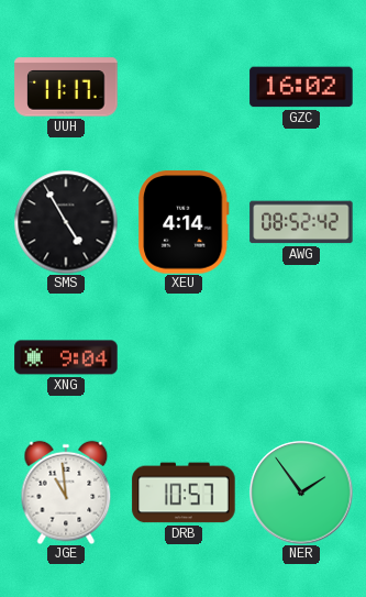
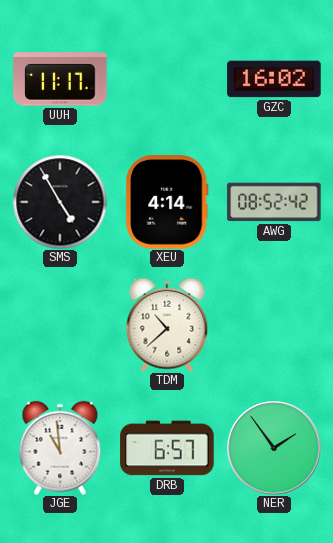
XNG: 9:04 -> none
TDM: none -> 10:38
DRB: 10:57 -> 6:57
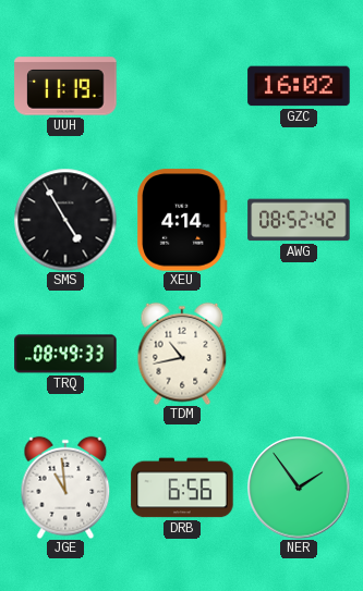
UUH: 11:17 -> 11:19
TRQ: none -> 08:49
TDM: 10:38 -> 10:43
DRB: 6:57 -> 6:56
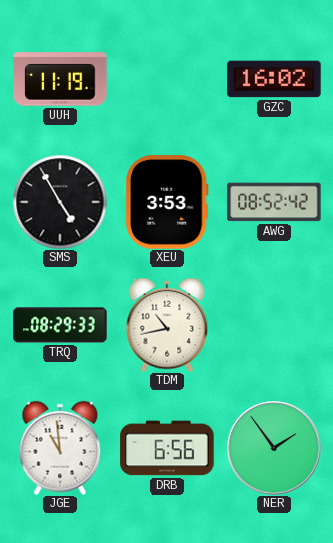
XEU: 4:14 -> 3:53
TRQ: 08:49 -> 08:29
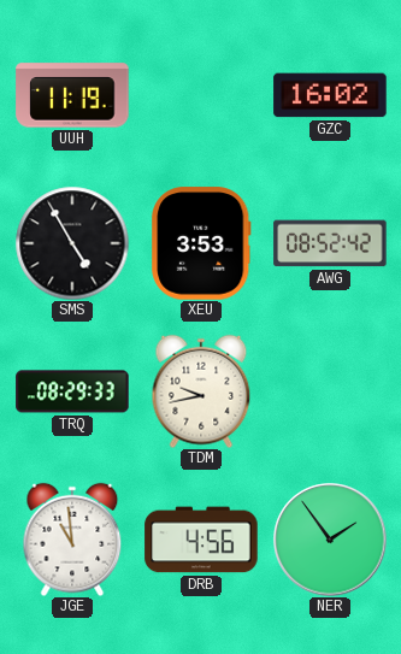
TDM: 10:43 -> 9:43
DRB: 6:56 -> 4:56
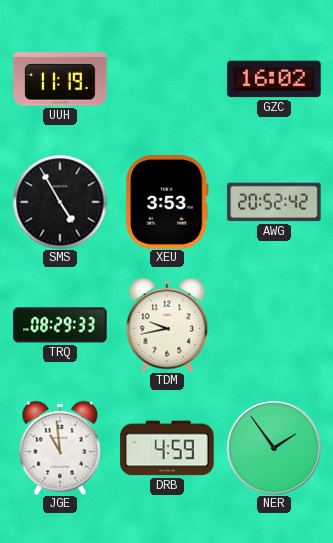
AWG: 08:52 -> 20:52
DRB: 4:56 -> 4:59
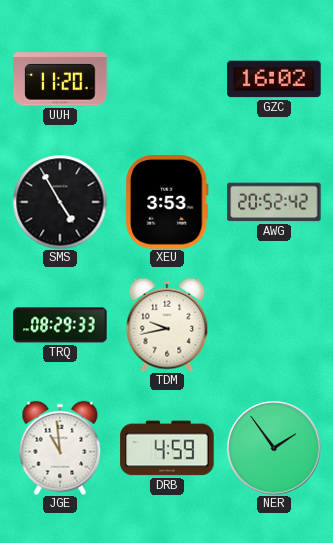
UUH: 11:19 -> 11:20
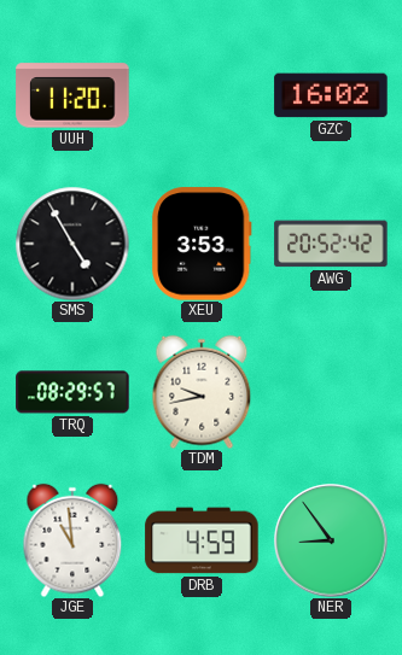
TRQ: 08:29:33 -> 08:29:57
NER: 1:54 -> 8:54
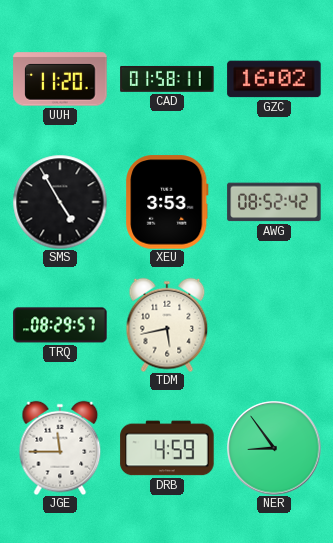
CAD: none -> 01:58
AWG: 20:52 -> 08:52
TDM: 9:43 -> 5:43
JGE: 10:59 -> 11:45
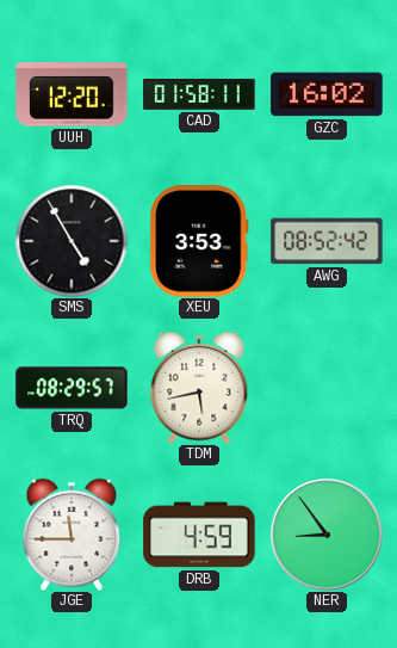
UUH: 11:20 -> 12:20
